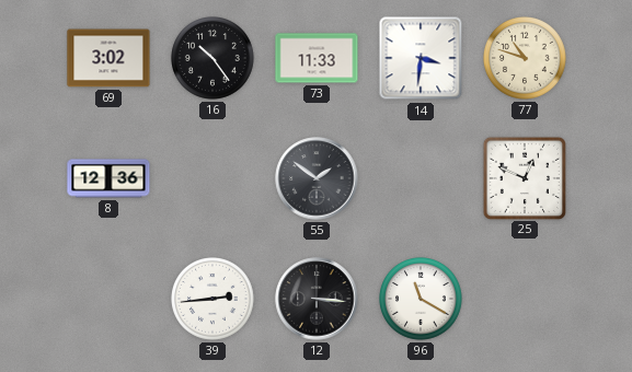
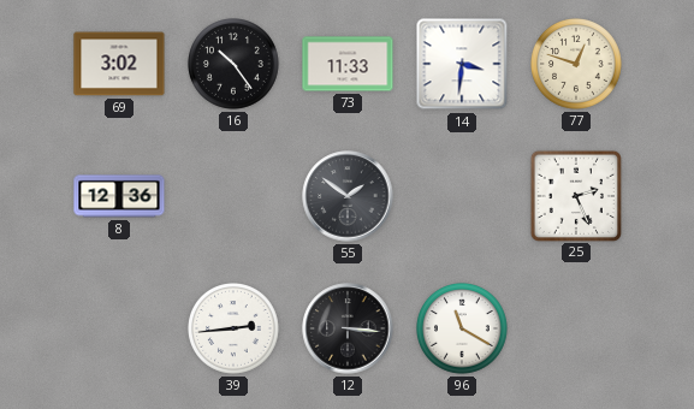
77: 10:48 -> 12:48
25: 12:49 -> 2:26
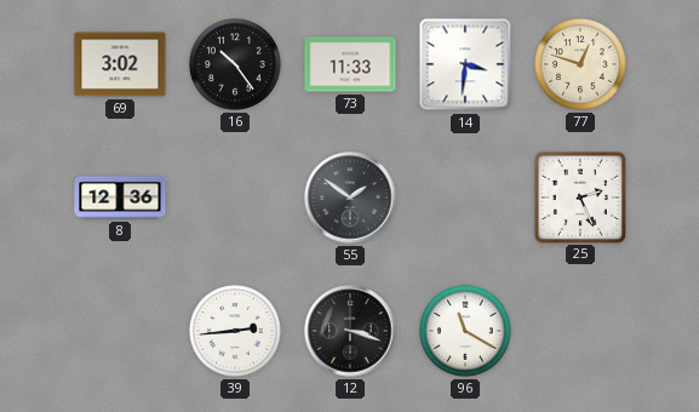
12: 3:16 -> 3:18
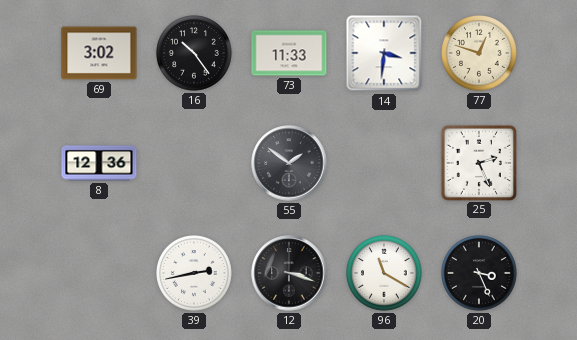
39: 2:44 -> 2:43
20: none -> 3:26
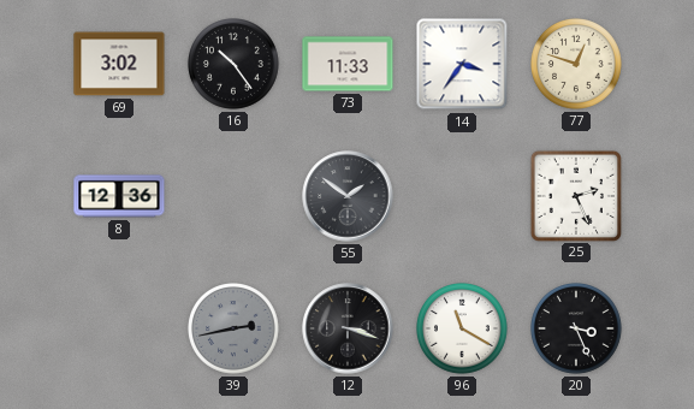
14: 3:31 -> 3:36
39 dial: white -> grey
